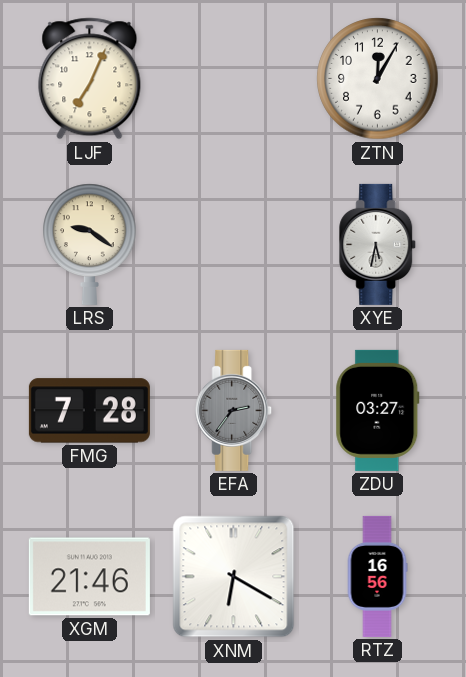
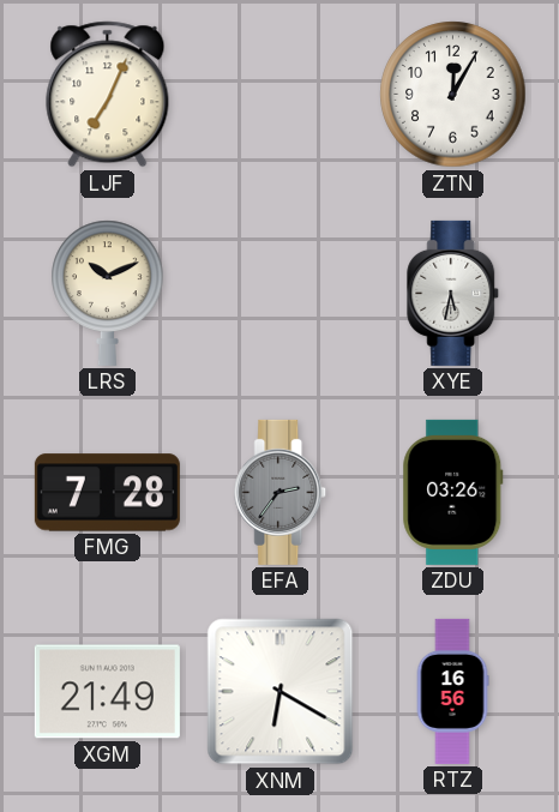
LRS: 9:21 -> 10:11
ZDU: 03:27 -> 03:26
XGM: 21:46 -> 21:49
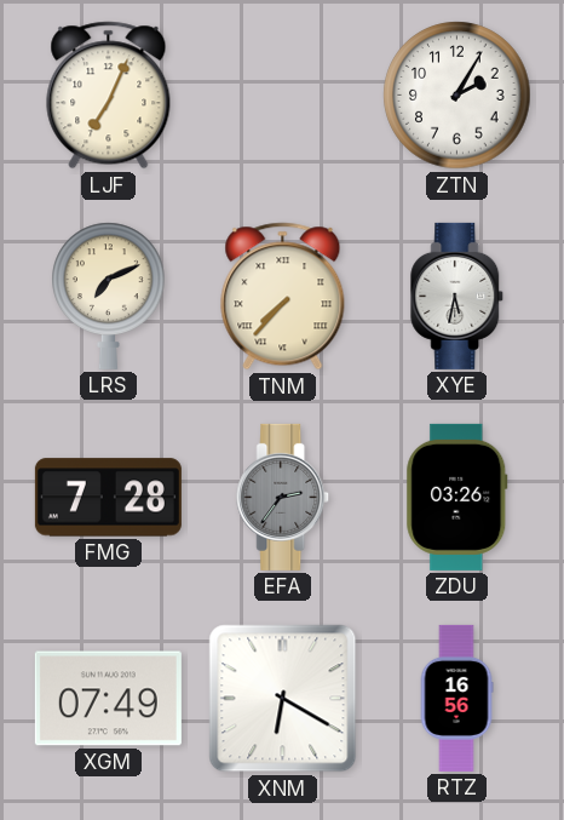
ZTN: 12:05 -> 2:05
LRS: 10:11 -> 7:11
TNM: none -> 7:37
XGM: 21:49 -> 07:49
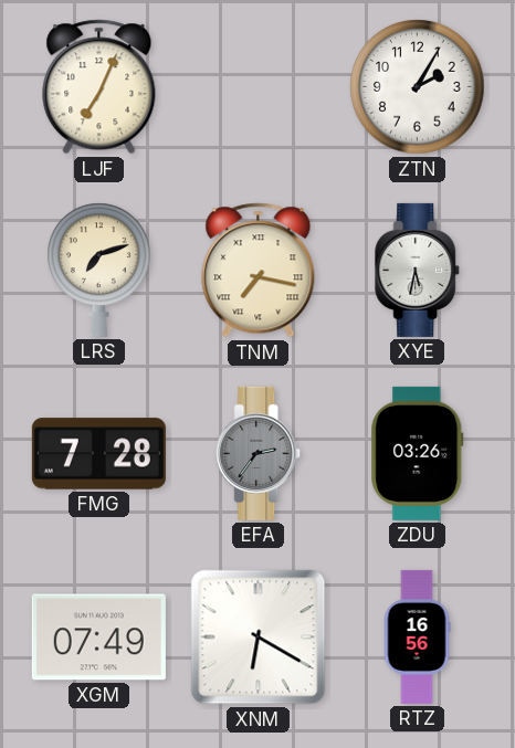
LRS: 7:11 -> 7:12
TNM: 7:37 -> 7:17
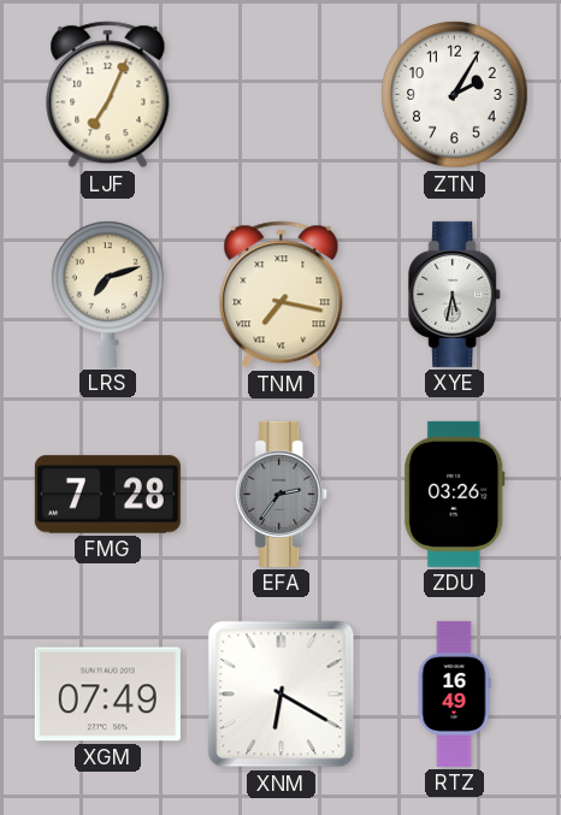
RTZ: 16:56 -> 16:49
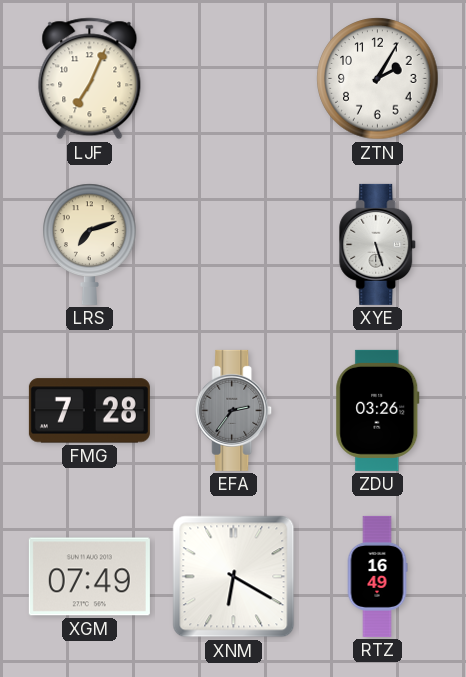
TNM: 7:17 -> none
XYE: 5:32 -> 5:27
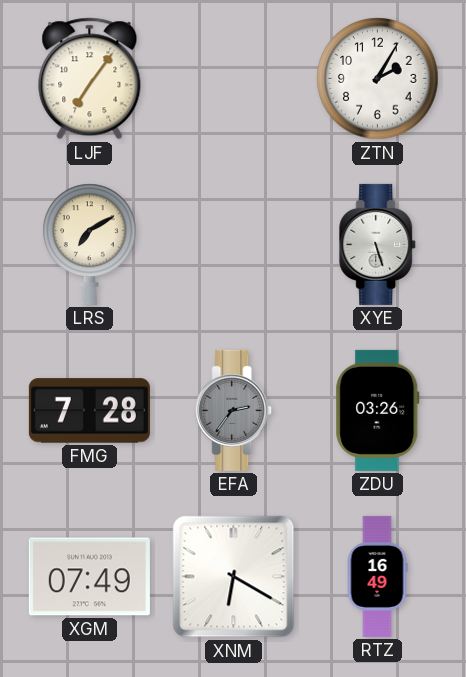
LJF: 7:04 -> 7:06
LRS: 7:12 -> 7:10
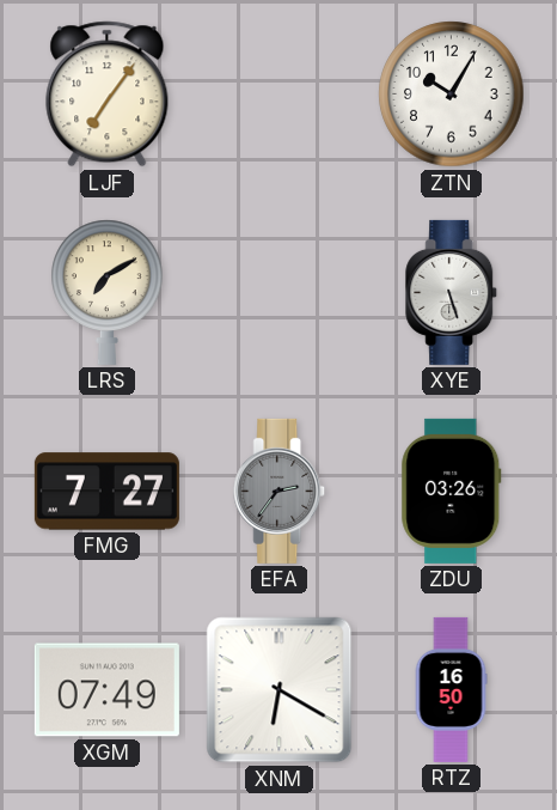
ZTN: 2:05 -> 10:05
FMG: 7:28 -> 7:27
RTZ: 16:49 -> 16:50
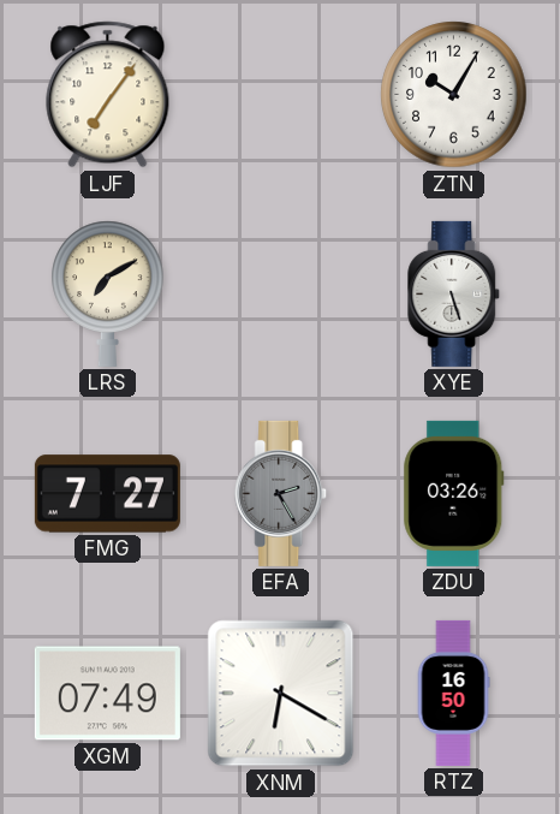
EFA: 2:36 -> 2:25
